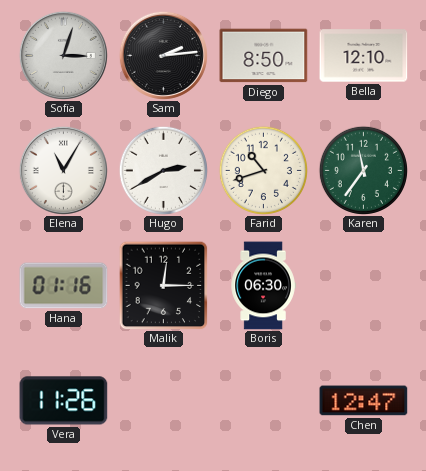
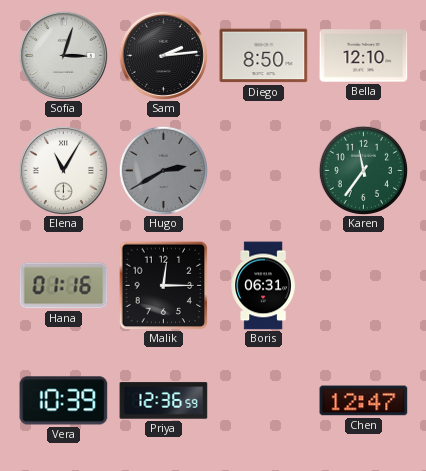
Hugo dial: white -> grey
Farid: 10:42 -> none
Boris: 06:30 -> 06:31
Vera: 11:26 -> 10:39
Priya: none -> 12:36
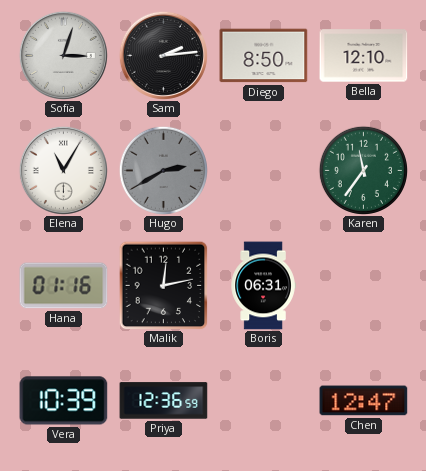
Malik: 12:15 -> 12:13
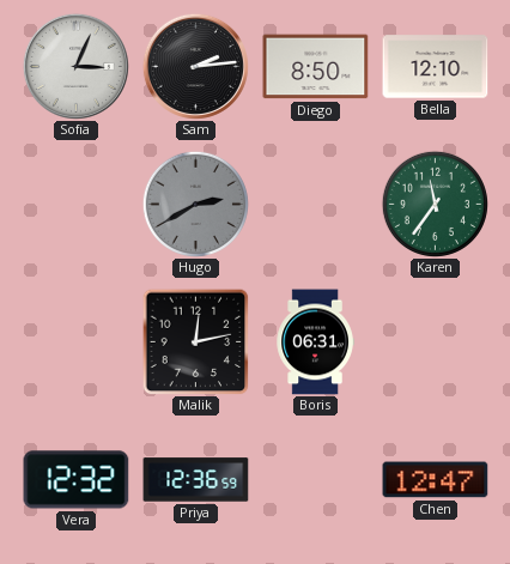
Sofia: 3:03 -> 3:04
Elena: 11:05 -> none
Hana: 01:16 -> none
Vera: 10:39 -> 12:32
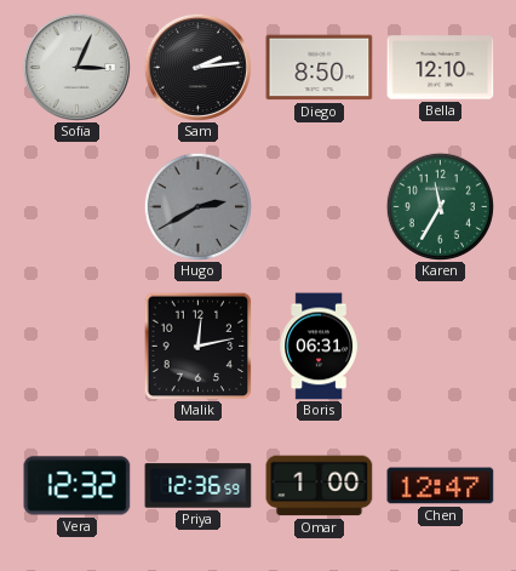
Karen: 11:36 -> 11:35
Omar: none -> 1:00
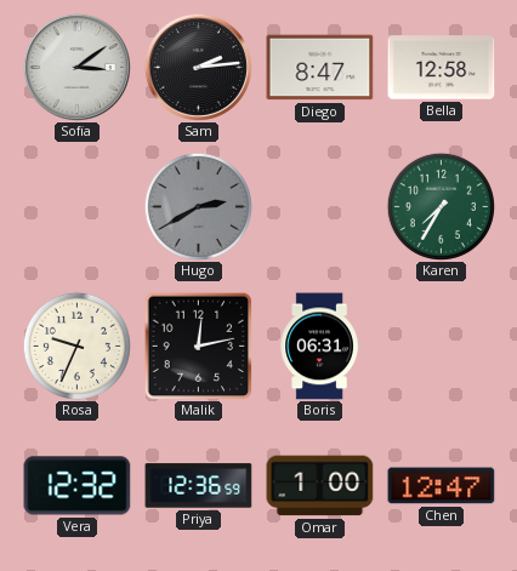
Sofia: 3:04 -> 3:09
Diego: 8:50 -> 8:47
Bella: 12:10 -> 12:58
Karen: 11:35 -> 7:35
Rosa: none -> 9:34
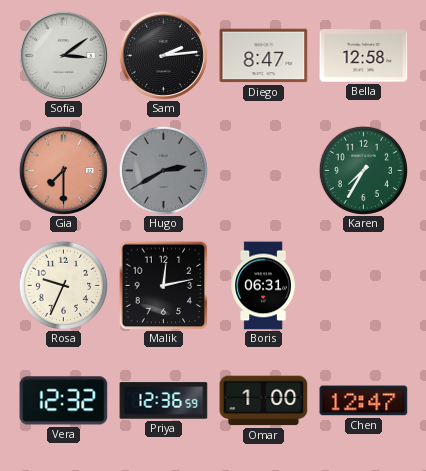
Gia: none -> 7:30
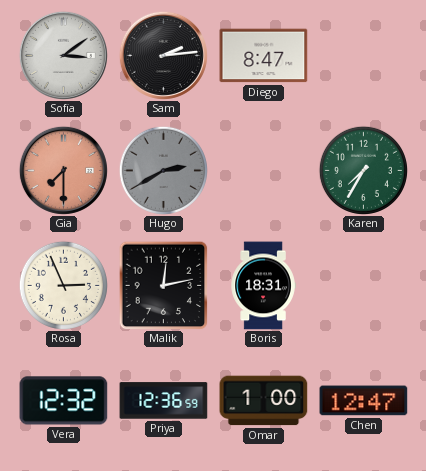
Bella: 12:58 -> none
Rosa: 9:34 -> 2:56
Boris: 06:31 -> 18:31
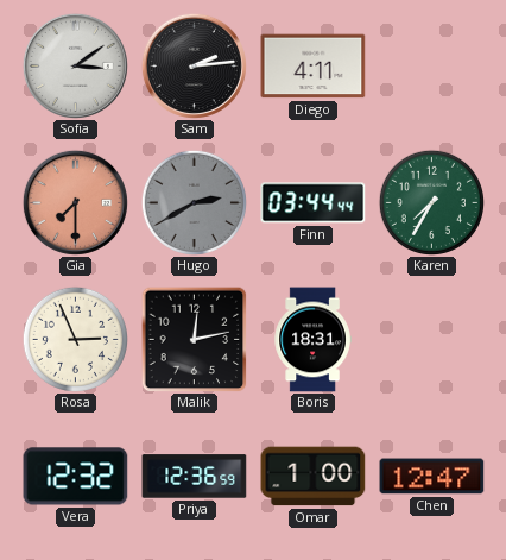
Diego: 8:47 -> 4:11
Finn: none -> 03:44
